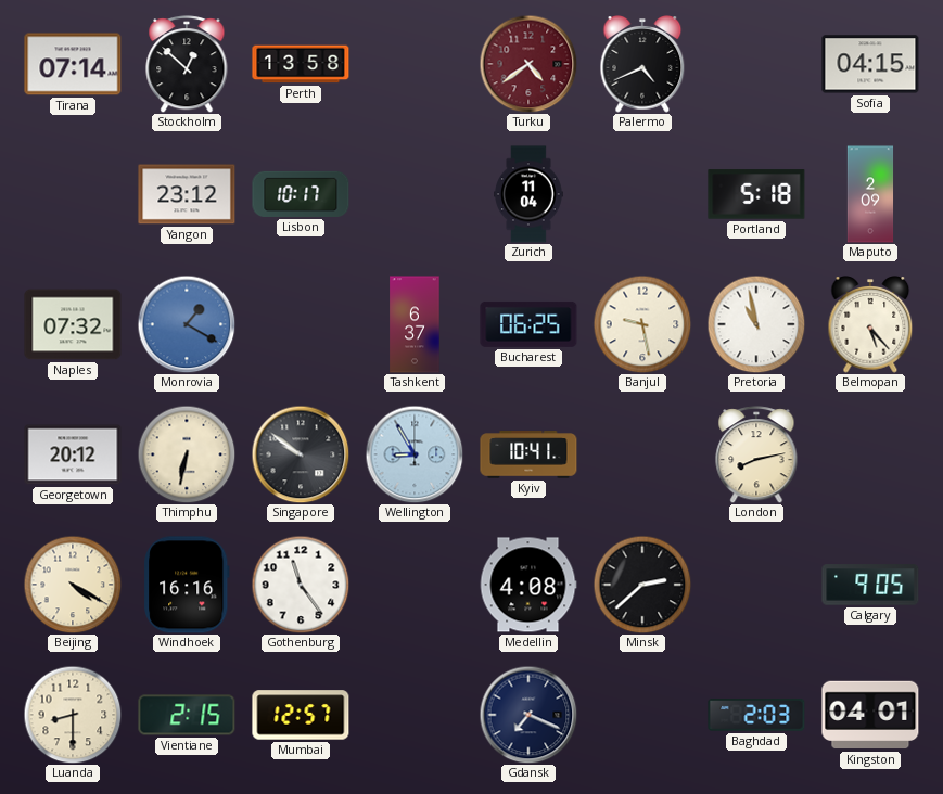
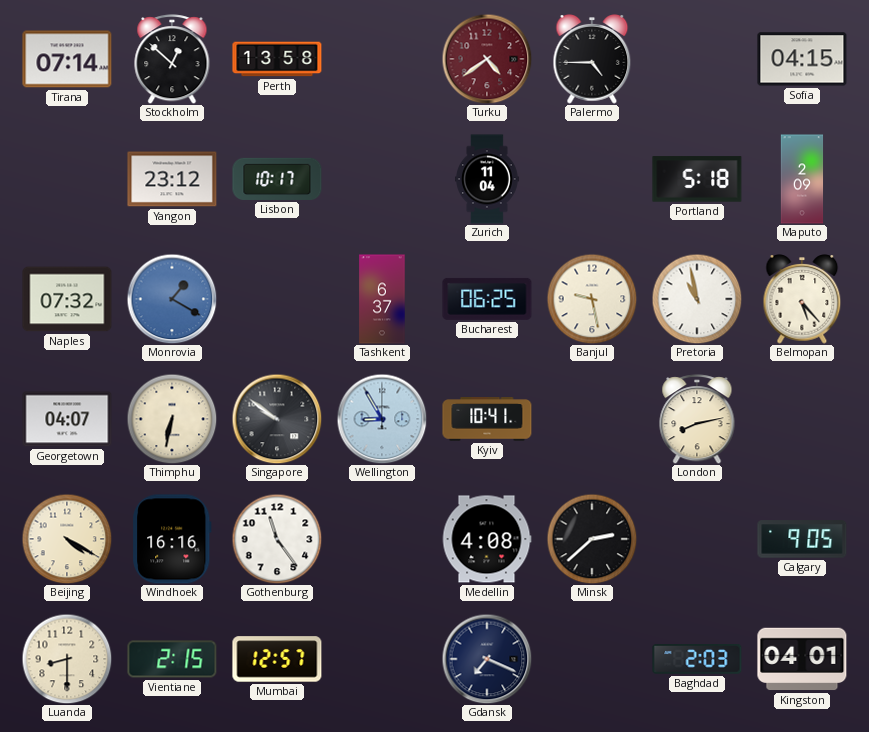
Palermo: 4:41 -> 4:45
Georgetown: 20:12 -> 04:07
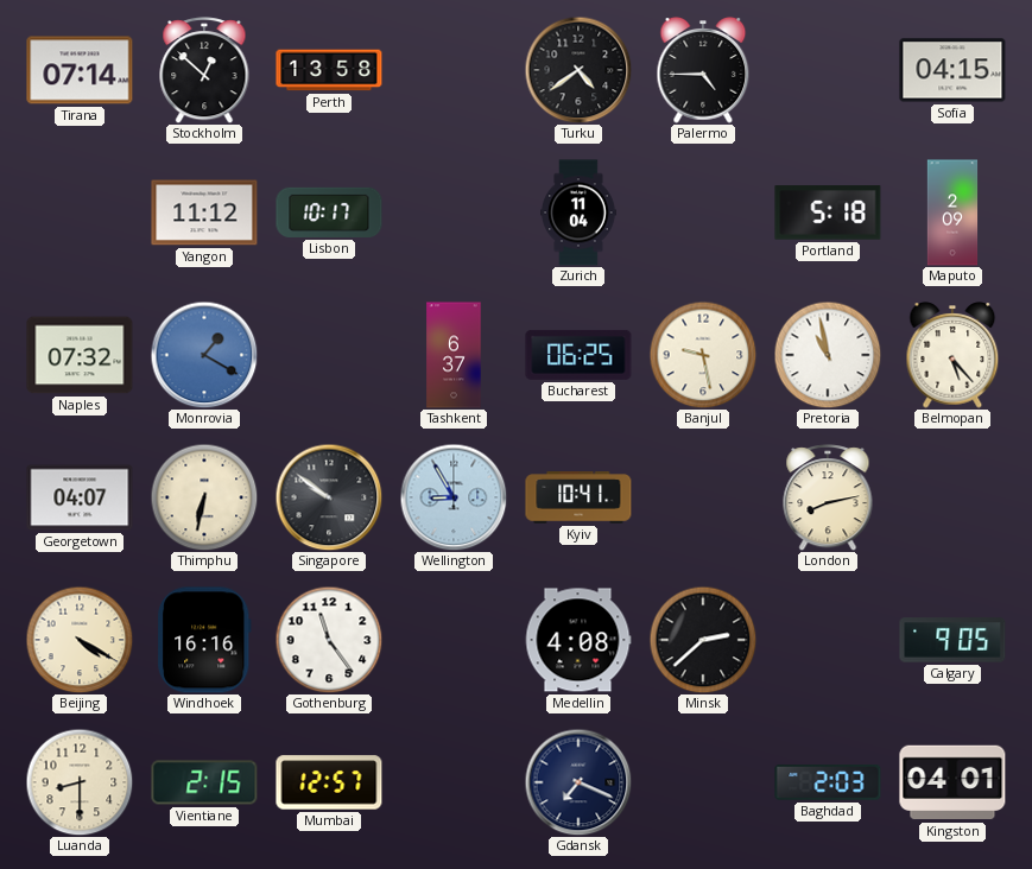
Turku dial: burgundy -> black
Yangon: 23:12 -> 11:12
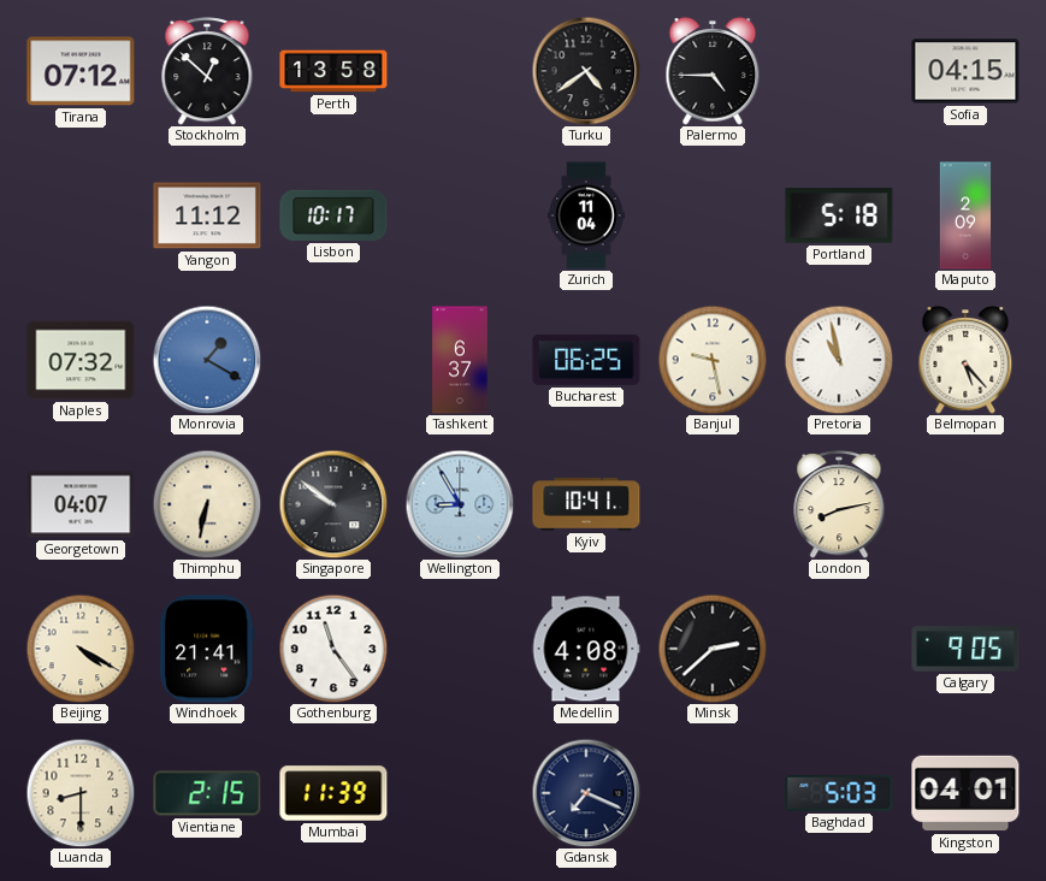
Tirana: 07:14 -> 07:12
Windhoek: 16:16 -> 21:41
Mumbai: 12:57 -> 11:39
Baghdad: 2:03 -> 5:03
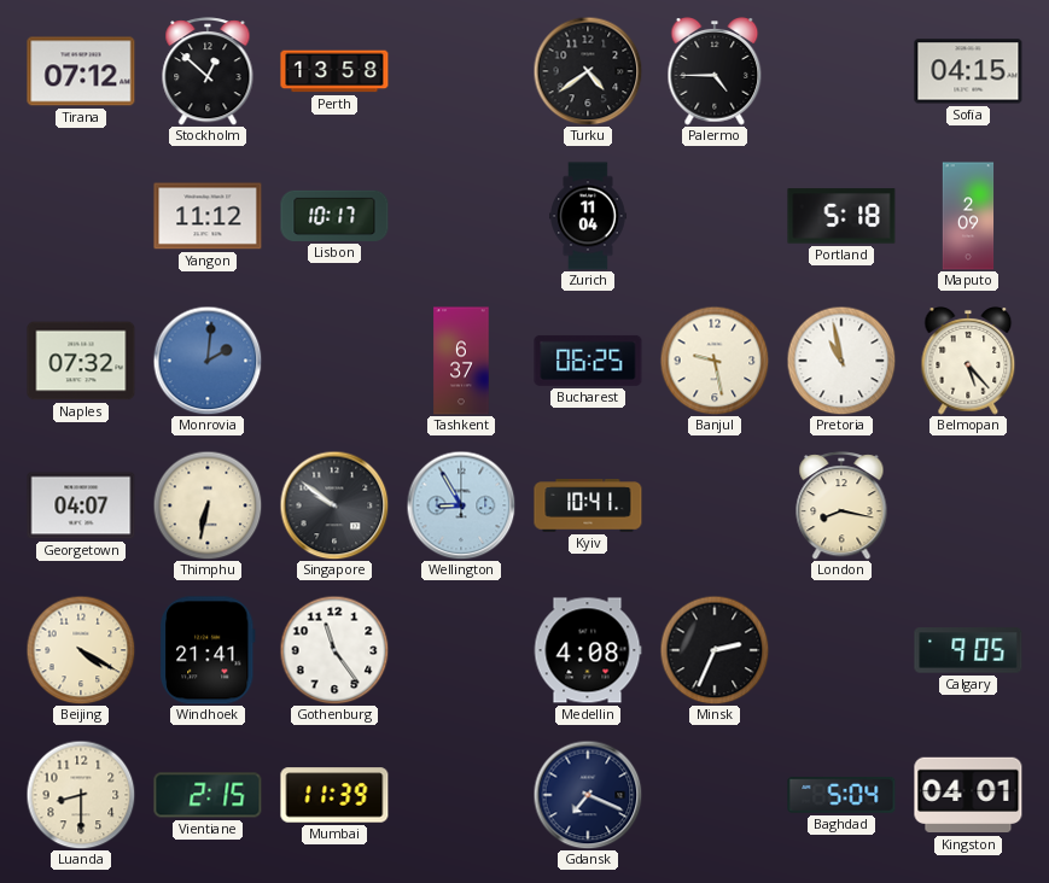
Monrovia: 1:20 -> 2:01
London: 8:13 -> 8:17
Minsk: 2:38 -> 2:34
Baghdad: 5:03 -> 5:04
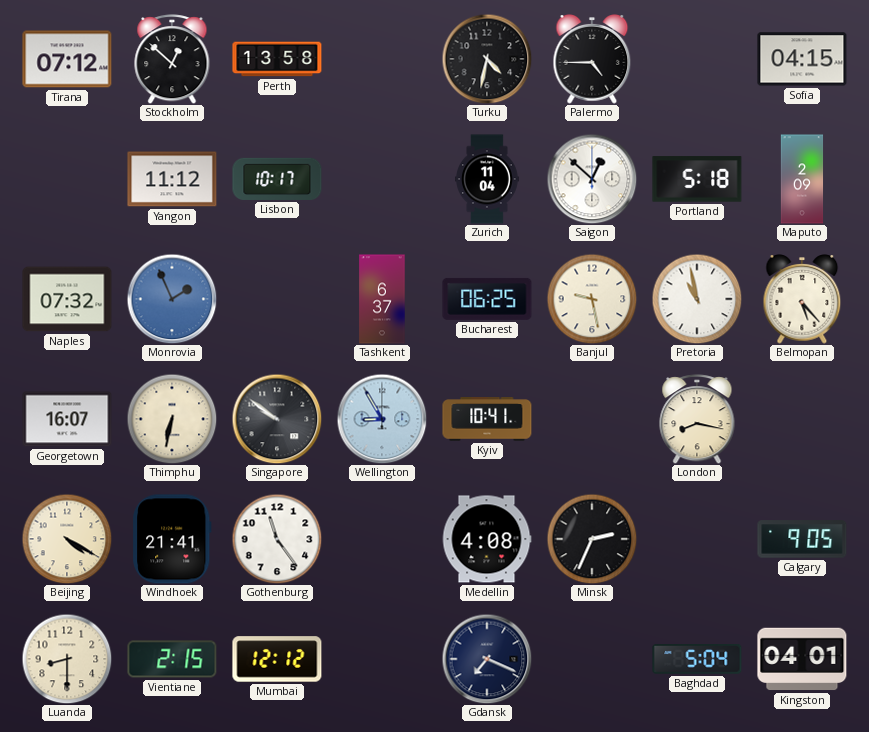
Turku: 4:39 -> 4:32
Saigon: none -> 12:52
Monrovia: 2:01 -> 1:56
Georgetown: 04:07 -> 16:07
Mumbai: 11:39 -> 12:12
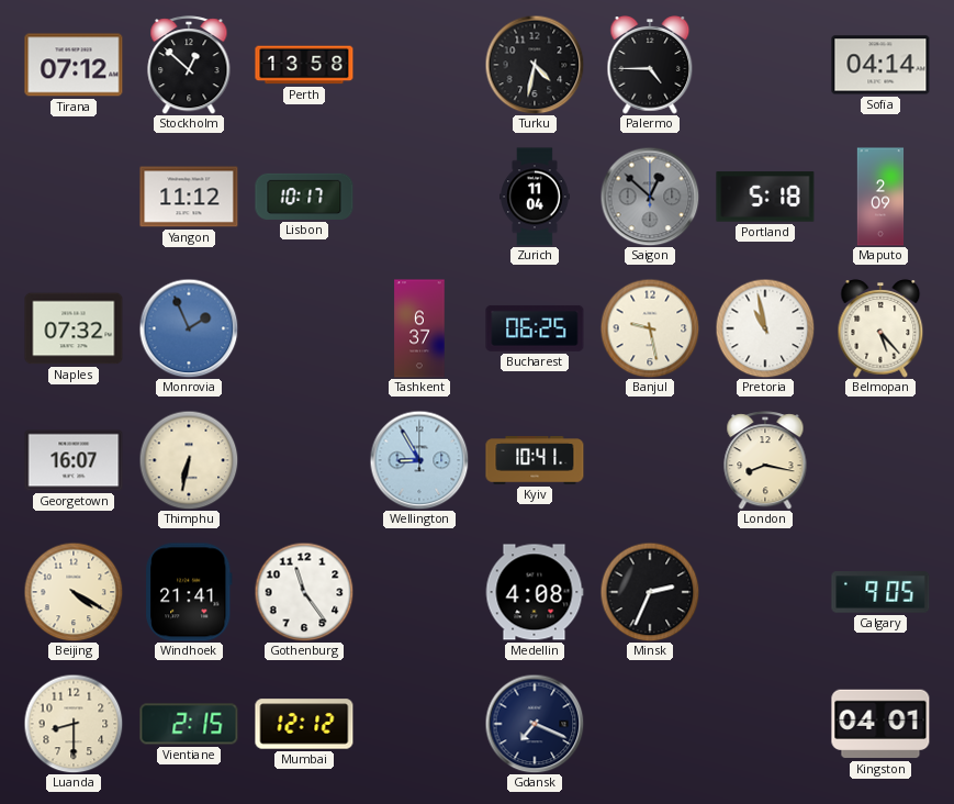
Sofia: 04:15 -> 04:14
Saigon dial: white -> grey
Singapore: 9:51 -> none
Baghdad: 5:04 -> none
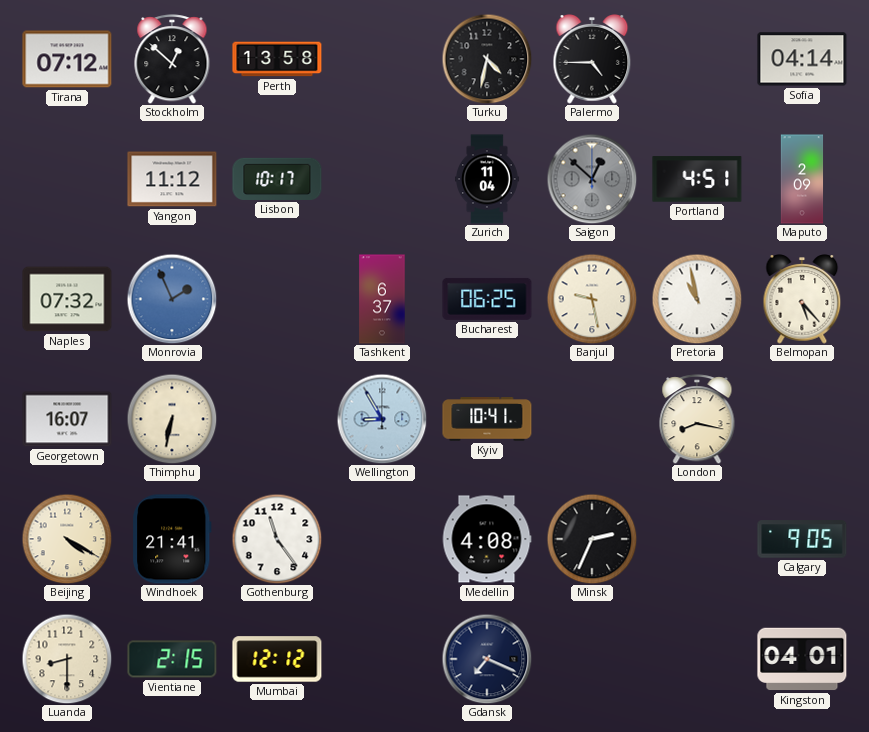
Portland: 5:18 -> 4:51
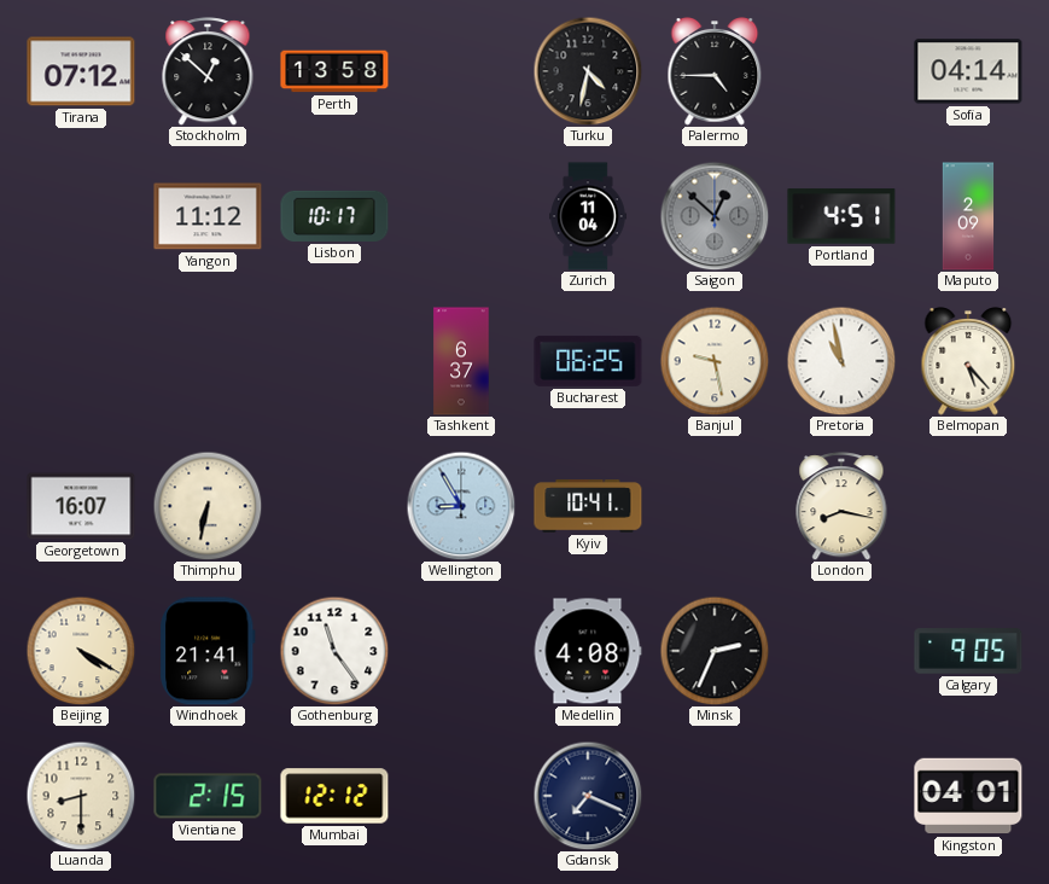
Naples: 07:32 -> none
Monrovia: 1:56 -> none
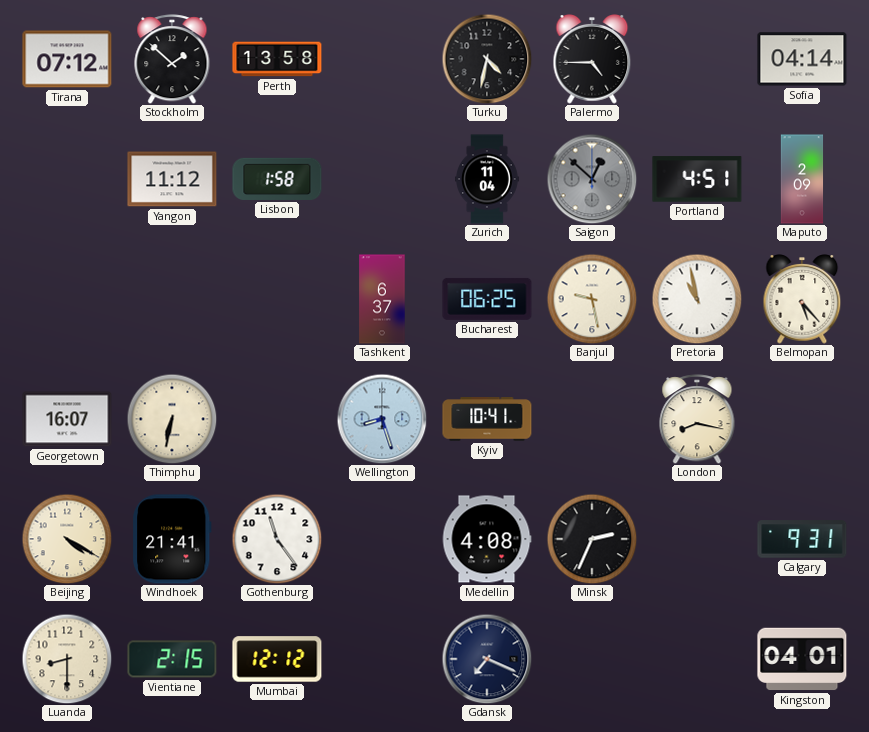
Stockholm: 12:52 -> 1:52
Lisbon: 10:17 -> 1:58
Wellington: 8:55 -> 8:27
Calgary: 9:05 -> 9:31
